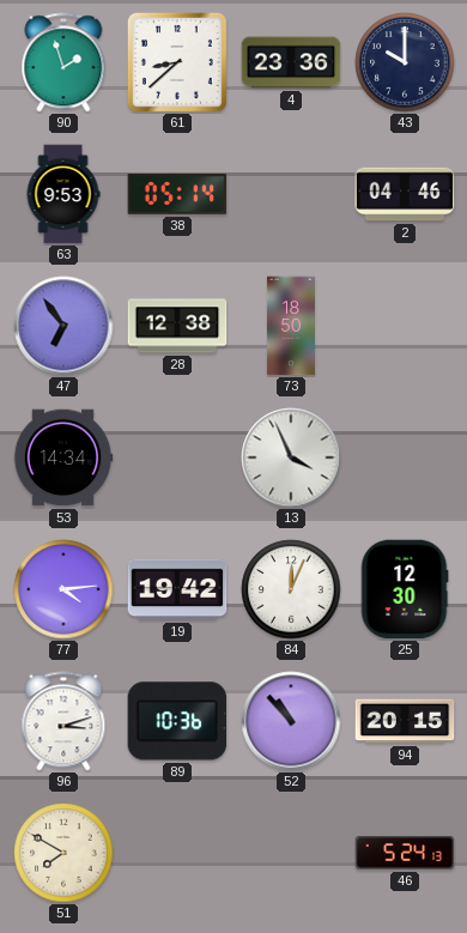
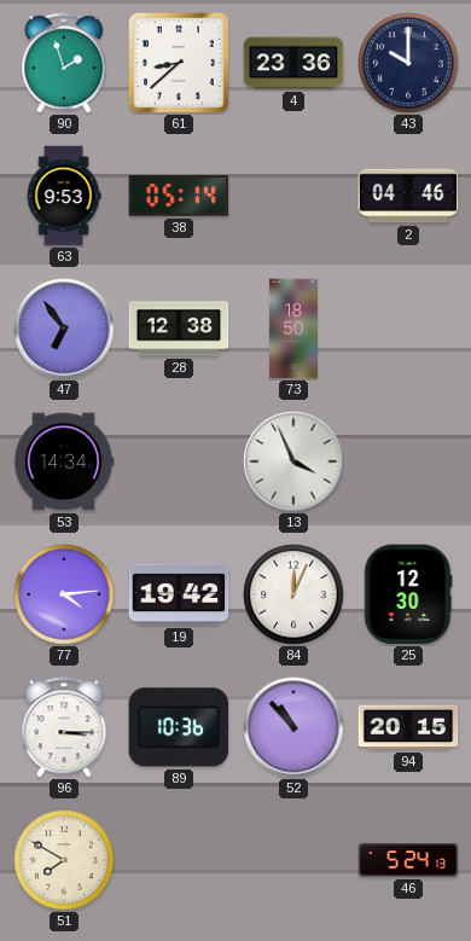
96: 3:12 -> 3:15
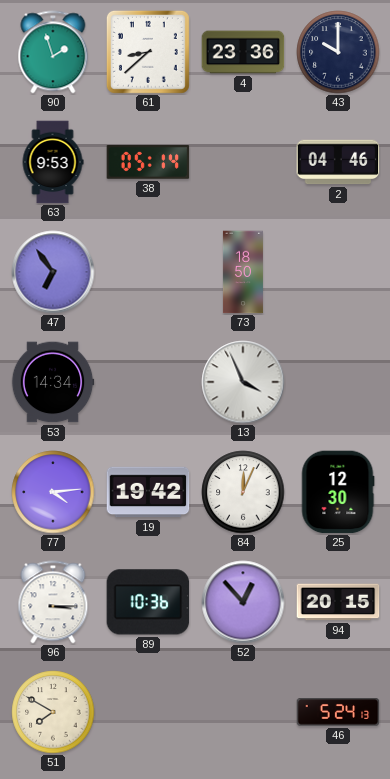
28: 12:38 -> none
52: 10:53 -> 12:53
